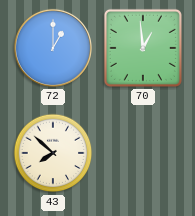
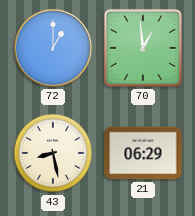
43: 7:52 -> 8:28
21: none -> 06:29
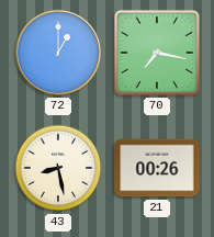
70: 12:59 -> 7:17
21: 06:29 -> 00:26
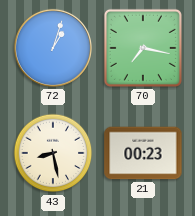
72: 1:00 -> 1:03
21: 00:26 -> 00:23
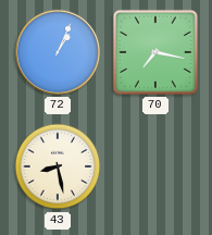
72: 1:03 -> 1:04
21: 00:23 -> none
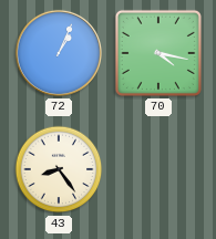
70: 7:17 -> 4:17
43: 8:28 -> 8:24
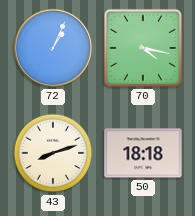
43: 8:24 -> 8:12
50: none -> 18:18
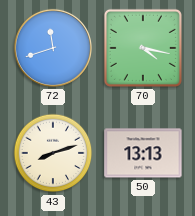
72: 1:04 -> 11:42
50: 18:18 -> 13:13
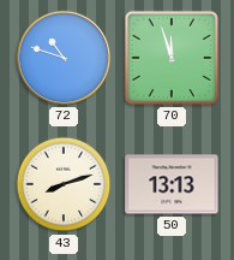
72: 11:42 -> 10:48
70: 4:17 -> 11:57
